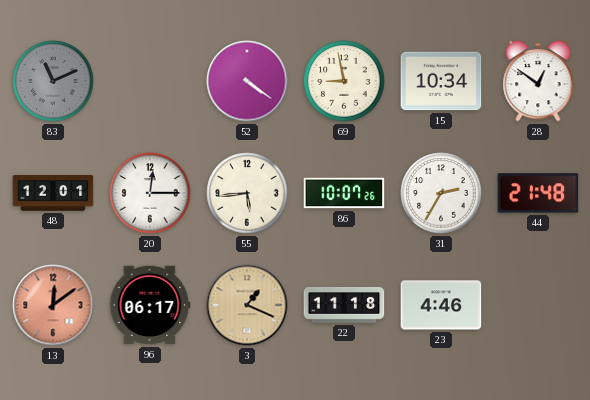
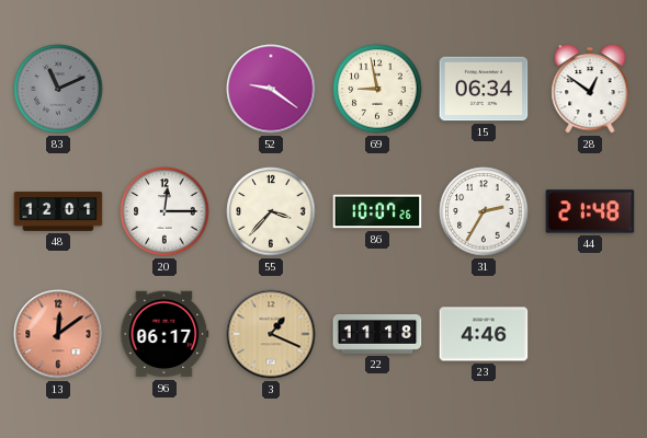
52: 4:21 -> 9:21
15: 10:34 -> 06:34
55: 5:44 -> 3:37
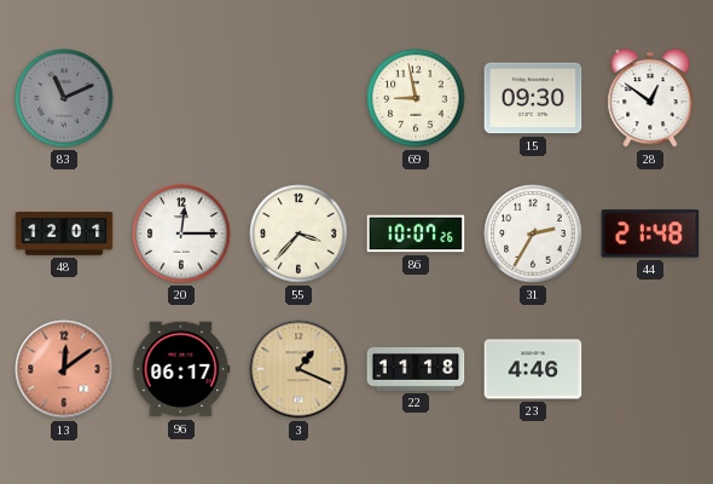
52: 9:21 -> none
15: 06:34 -> 09:30
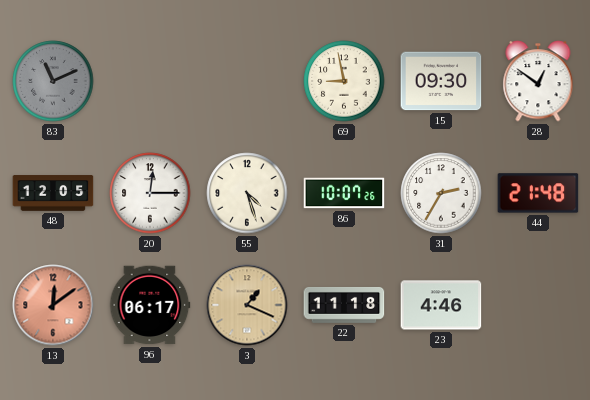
48: 12:01 -> 12:05
55: 3:37 -> 4:27
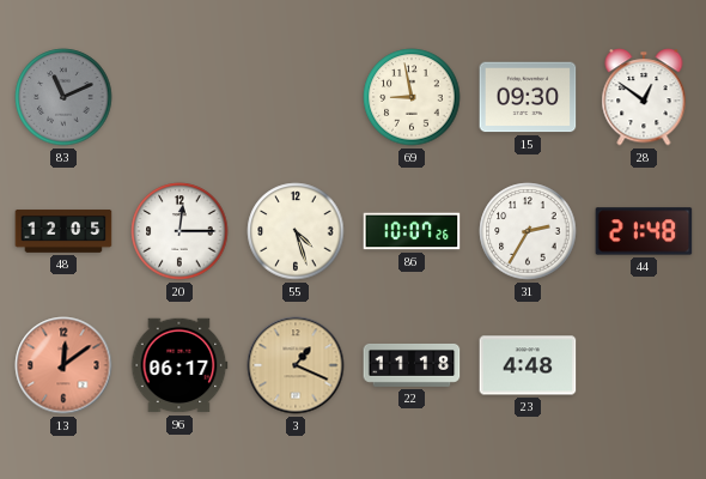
23: 4:46 -> 4:48
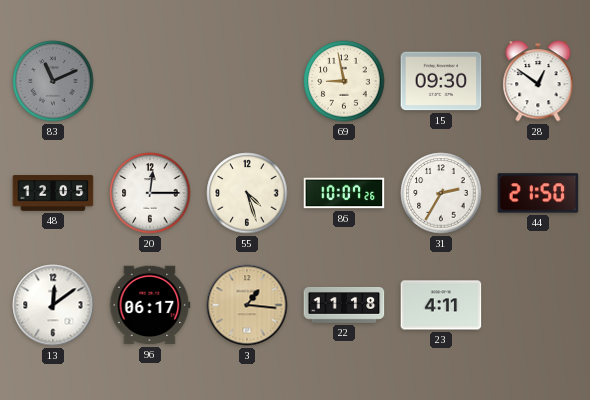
44: 21:48 -> 21:50
13 dial: salmon -> white
3: 1:19 -> 1:16
23: 4:48 -> 4:11
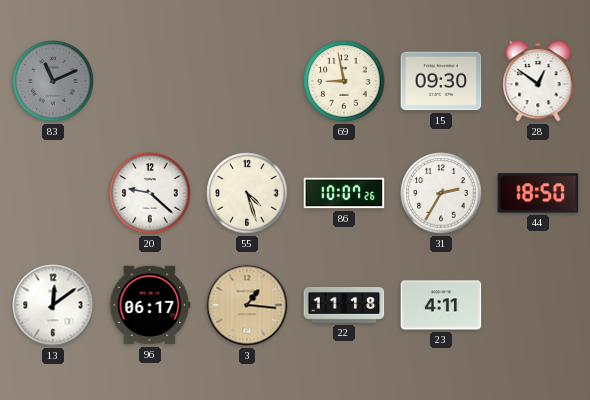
48: 12:05 -> none
20: 12:15 -> 9:22
44: 21:50 -> 18:50
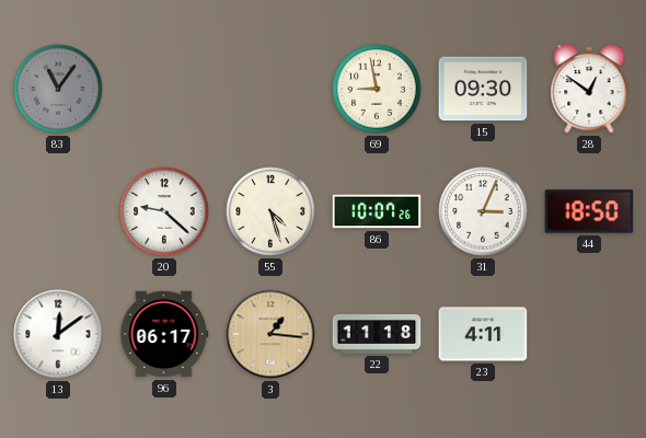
83: 11:11 -> 11:06
31: 2:35 -> 3:04
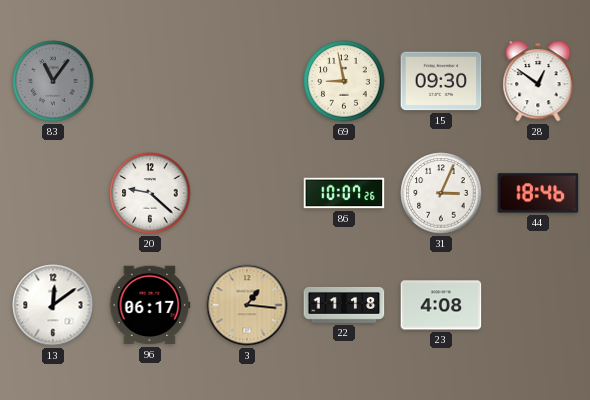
55: 4:27 -> none
44: 18:50 -> 18:46
23: 4:11 -> 4:08
